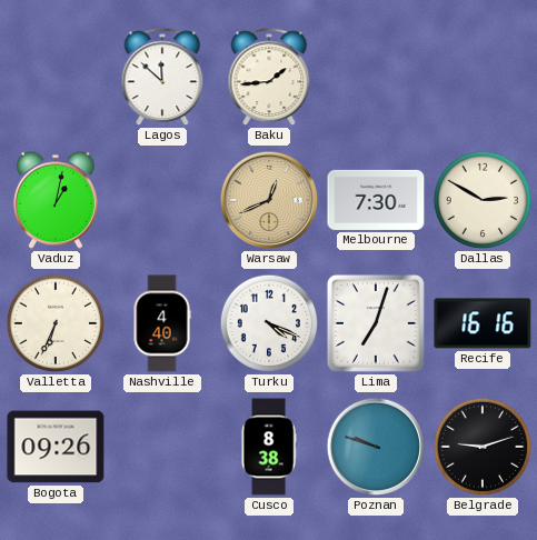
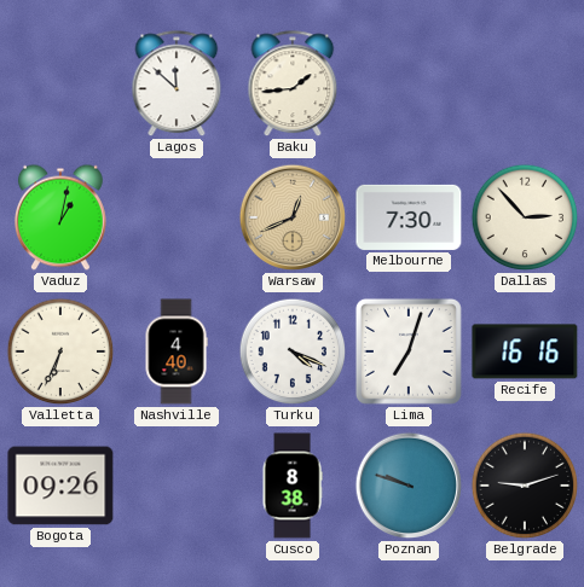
Dallas: 2:50 -> 2:53
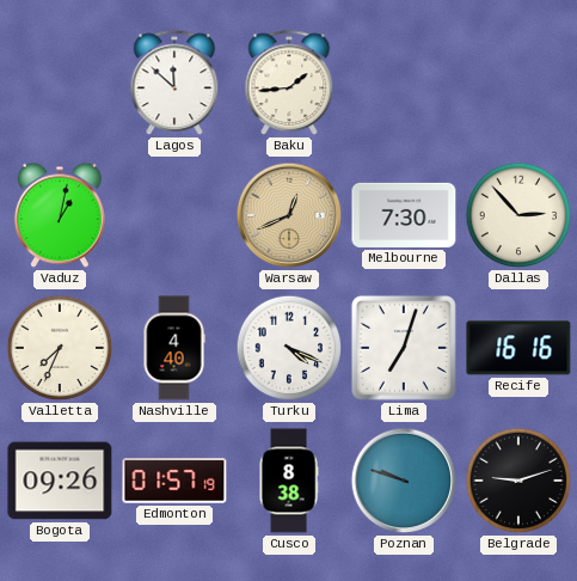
Valletta: 6:34 -> 7:34
Edmonton: none -> 01:57
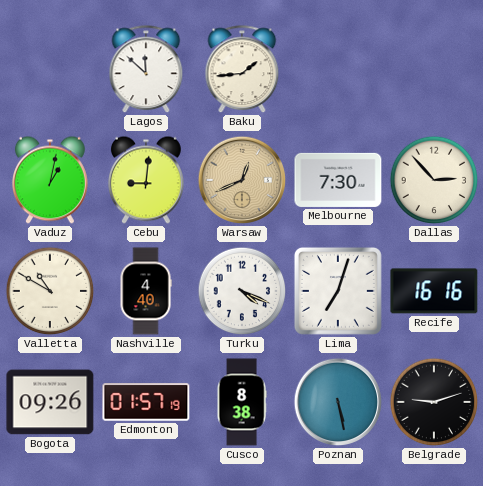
Cebu: none -> 9:01
Valletta: 7:34 -> 10:50
Poznan: 9:48 -> 5:28
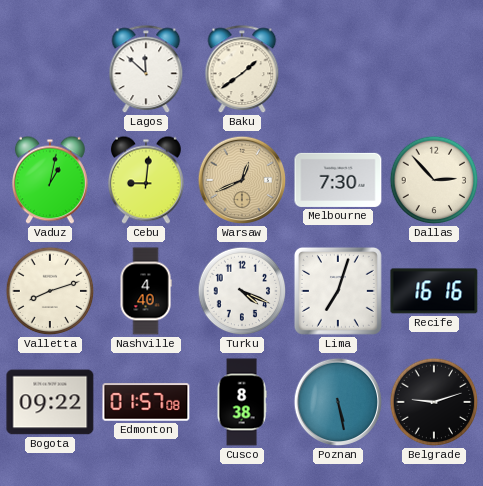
Baku: 1:44 -> 1:39
Valletta: 10:50 -> 8:12
Bogota: 09:26 -> 09:22
Edmonton: 01:57:19 -> 01:57:08
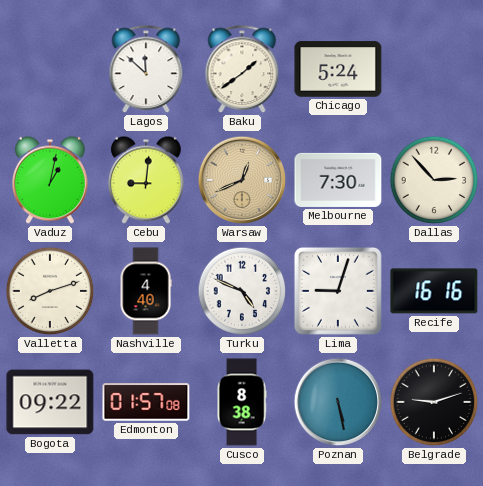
Chicago: none -> 5:24
Turku: 4:19 -> 4:49
Lima: 7:03 -> 9:03
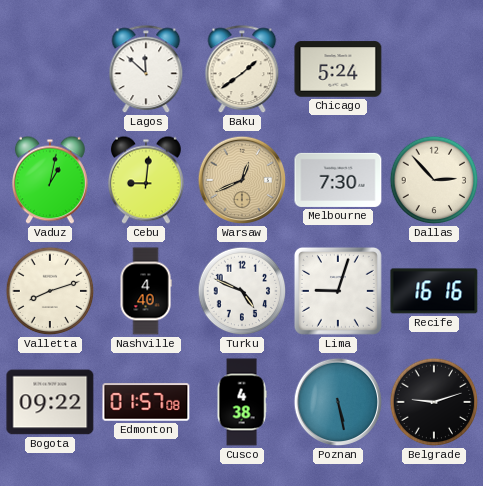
Cusco: 8:38 -> 4:38
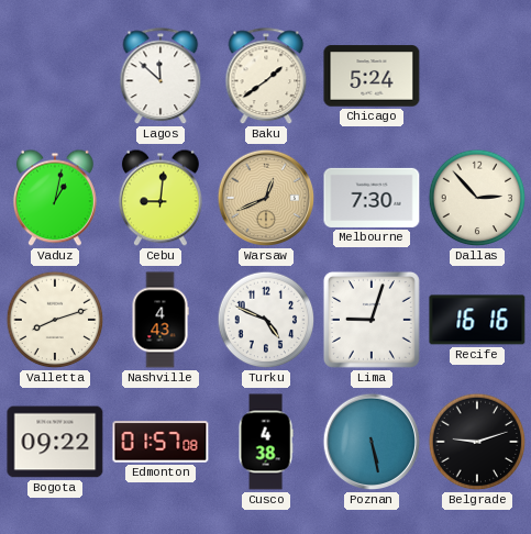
Nashville: 4:40 -> 4:43
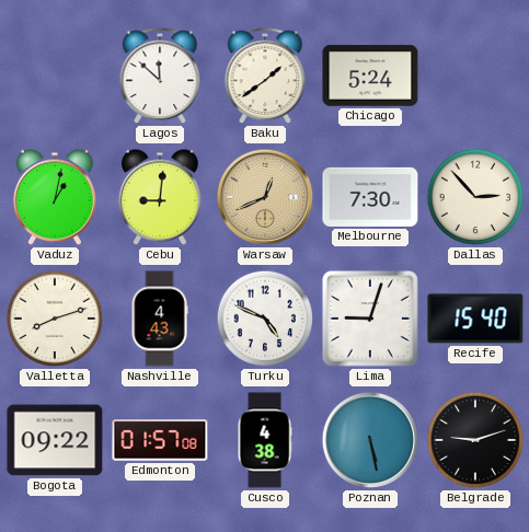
Recife: 16:16 -> 15:40
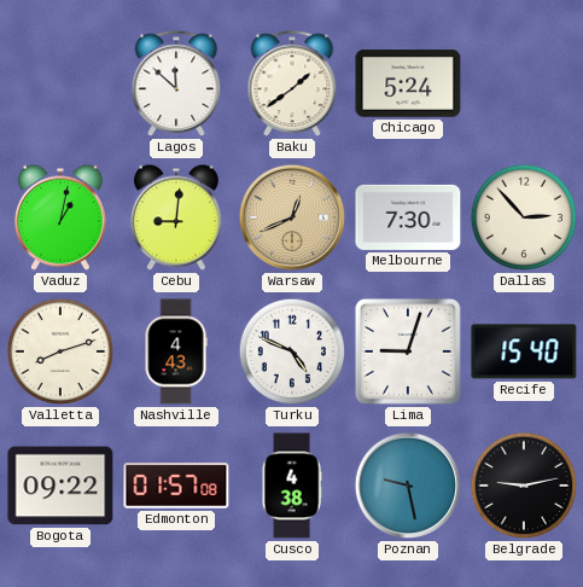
Poznan: 5:28 -> 9:28
Belgrade: 9:12 -> 9:13
